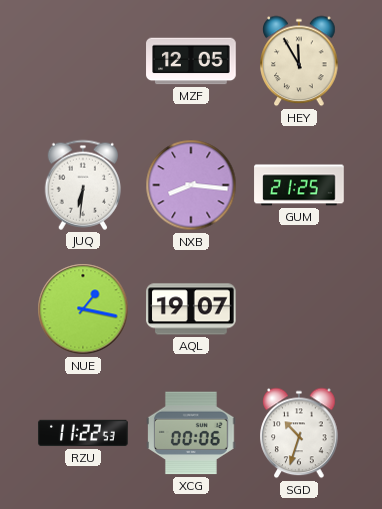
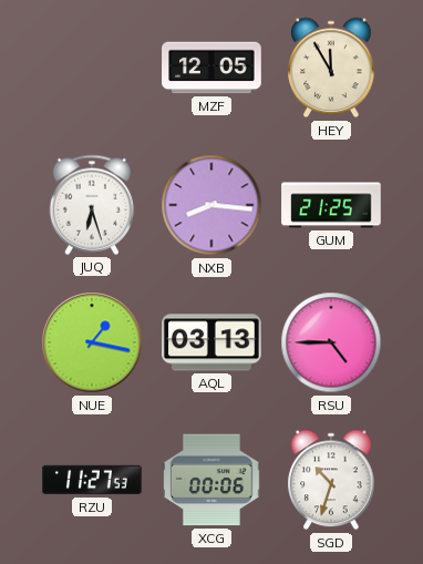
JUQ: 6:31 -> 6:27
AQL: 19:07 -> 03:13
RSU: none -> 4:45
RZU: 11:22 -> 11:27
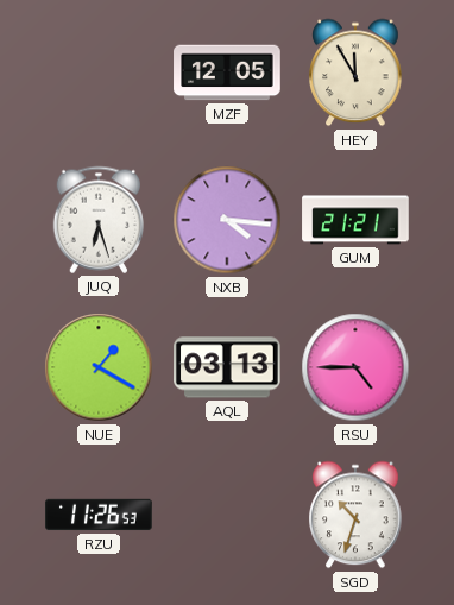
NXB: 8:16 -> 4:16
GUM: 21:25 -> 21:21
NUE: 1:17 -> 1:20
RZU: 11:27 -> 11:26
XCG: 00:06 -> none
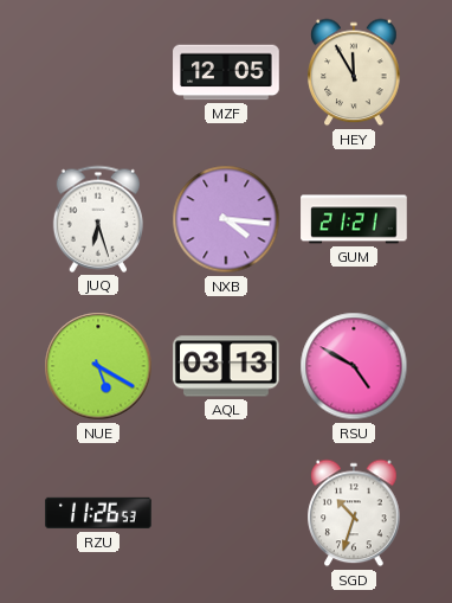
NUE: 1:20 -> 5:20
RSU: 4:45 -> 4:50
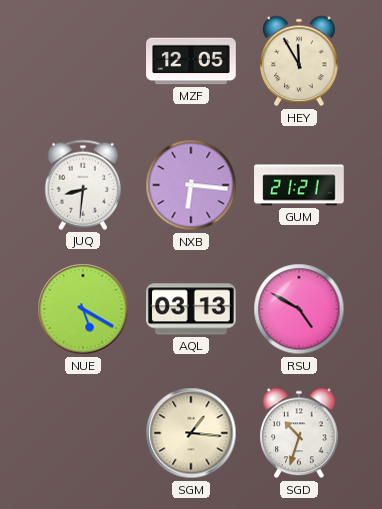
JUQ: 6:27 -> 8:31
NXB: 4:16 -> 6:16
RZU: 11:26 -> none
SGM: none -> 1:16
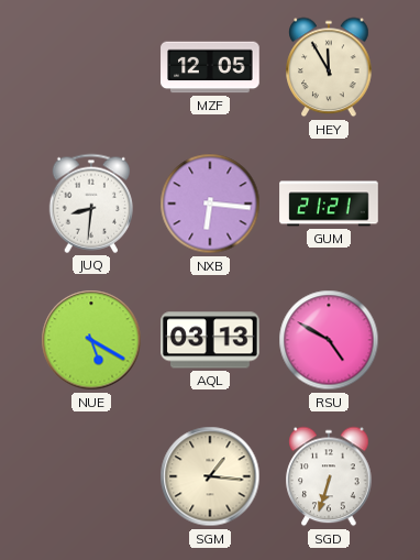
SGD: 10:33 -> 6:33
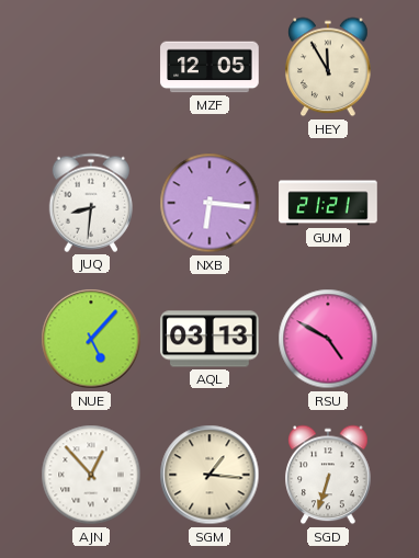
NUE: 5:20 -> 5:07
AJN: none -> 12:53
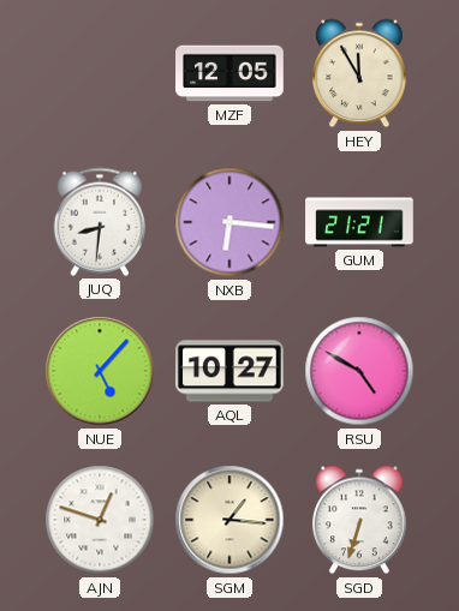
AQL: 03:13 -> 10:27
AJN: 12:53 -> 12:48
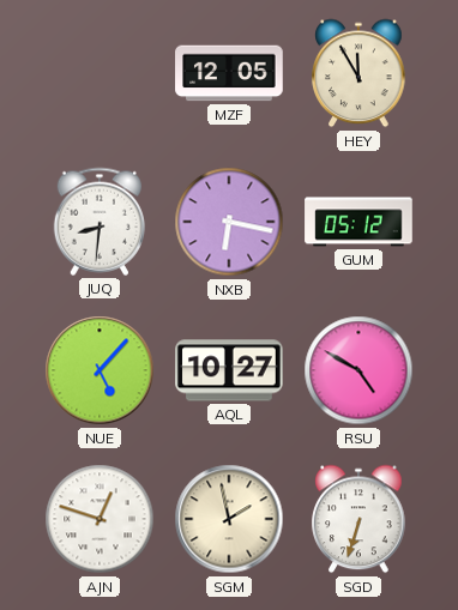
NXB: 6:16 -> 6:17
GUM: 21:21 -> 05:12
SGM: 1:16 -> 1:58
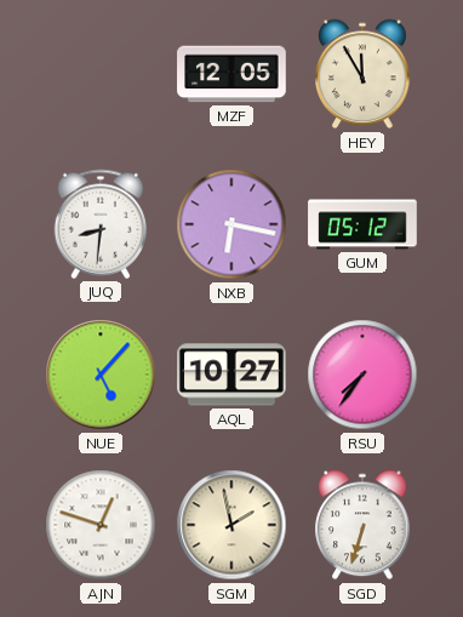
RSU: 4:50 -> 7:36
